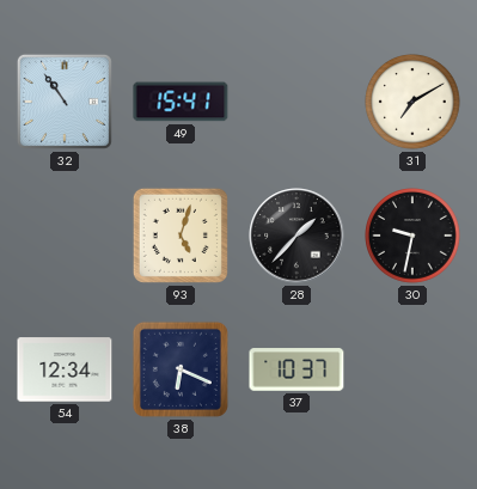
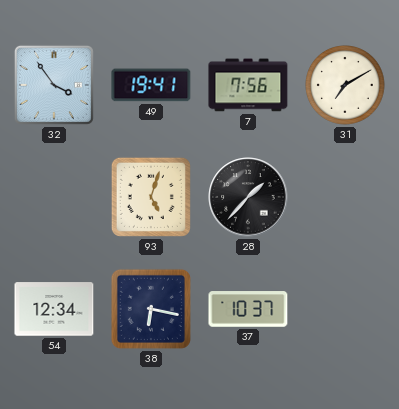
32: 10:54 -> 3:54
49: 15:41 -> 19:41
7: none -> 7:56
30: 9:32 -> none
38: 6:19 -> 6:17
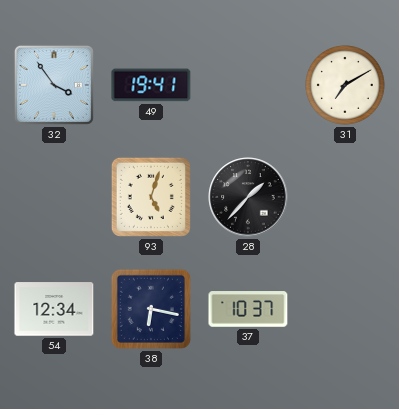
7: 7:56 -> none
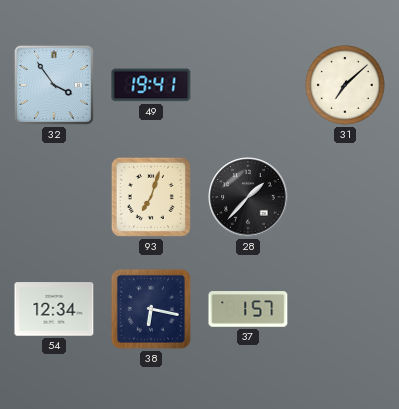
31: 7:10 -> 7:08
93: 5:03 -> 7:03
37: 10:37 -> 1:57
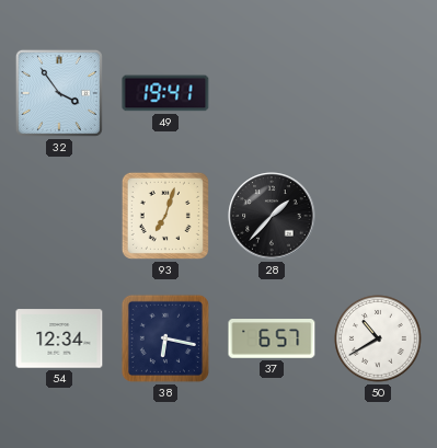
31: 7:08 -> none
37: 1:57 -> 6:57
50: none -> 10:40
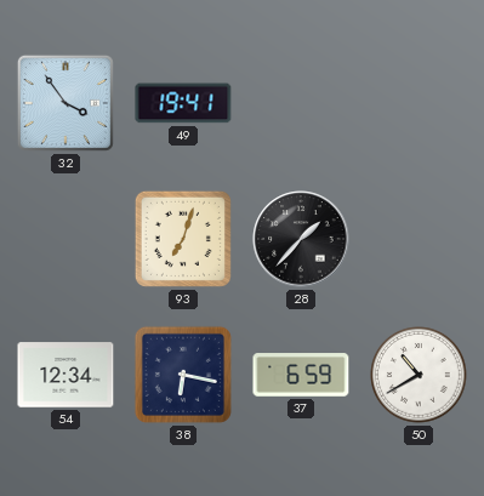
37: 6:57 -> 6:59
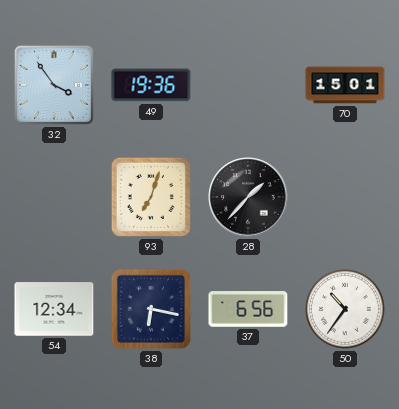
49: 19:41 -> 19:36
70: none -> 15:01
37: 6:59 -> 6:56
50: 10:40 -> 10:36
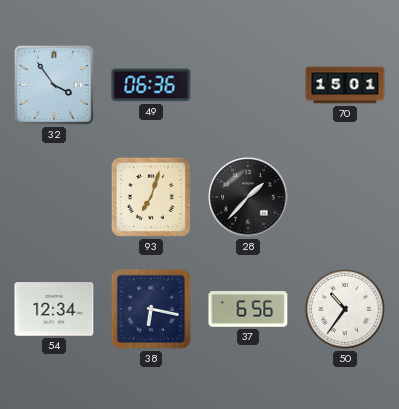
49: 19:36 -> 06:36
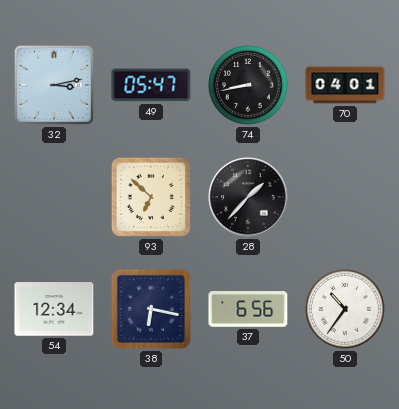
32: 3:54 -> 3:13
49: 06:36 -> 05:47
74: none -> 8:43
70: 15:01 -> 04:01
93: 7:03 -> 6:52
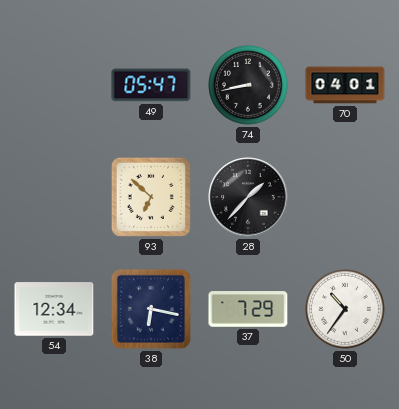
32: 3:13 -> none
37: 6:56 -> 7:29
